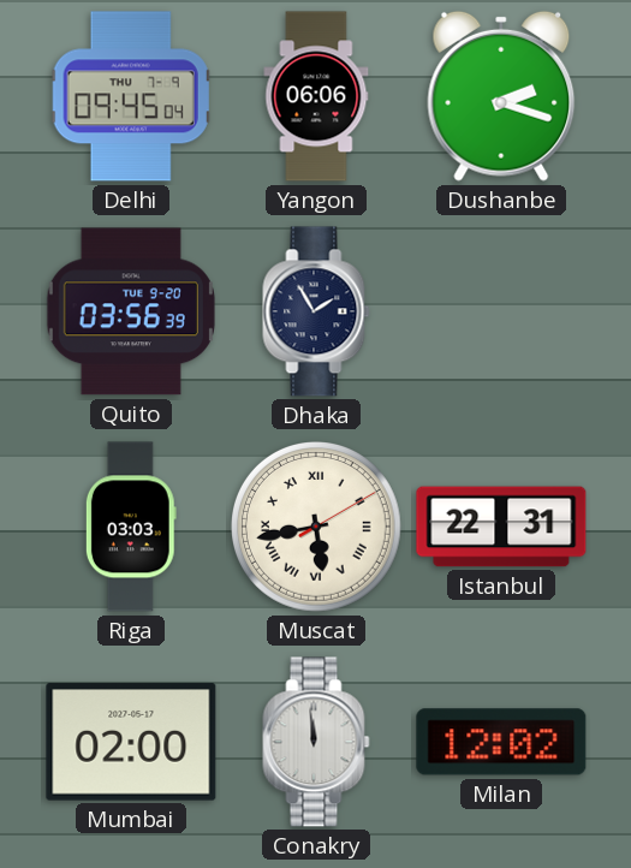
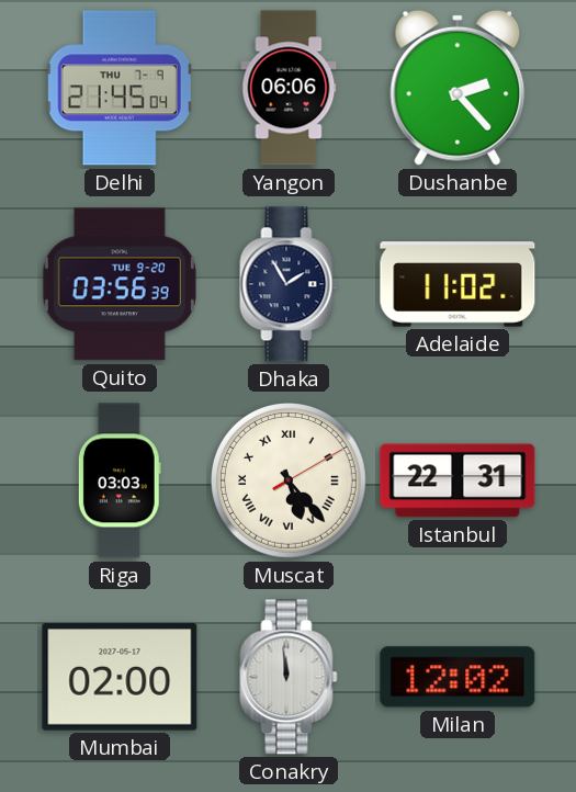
Delhi: 09:45 -> 21:45
Dushanbe: 2:18 -> 2:23
Adelaide: none -> 11:02
Muscat: 5:43 -> 5:23
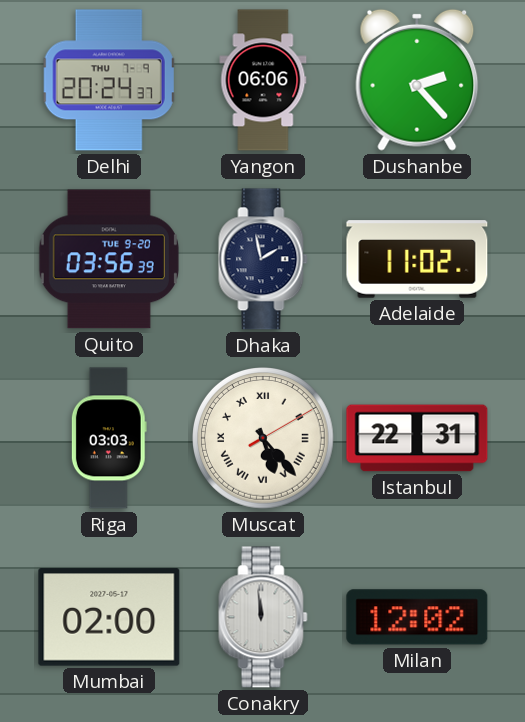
Delhi: 21:45 -> 20:24
Dhaka: 1:55 -> 1:58
